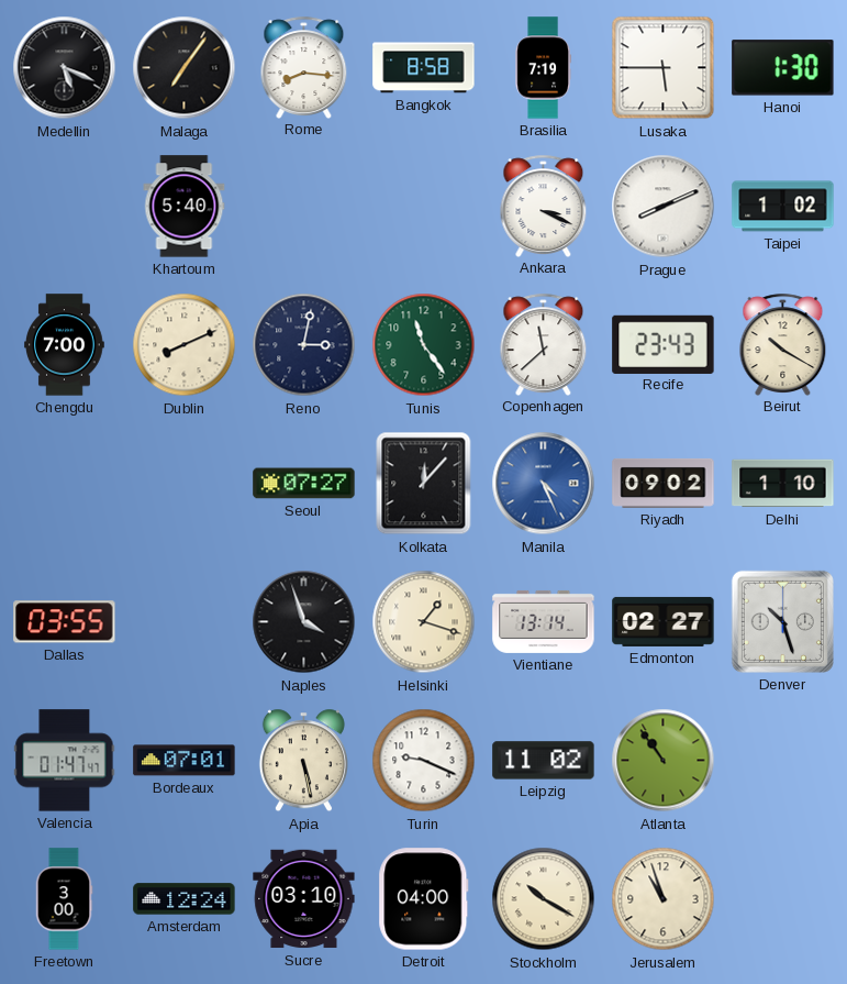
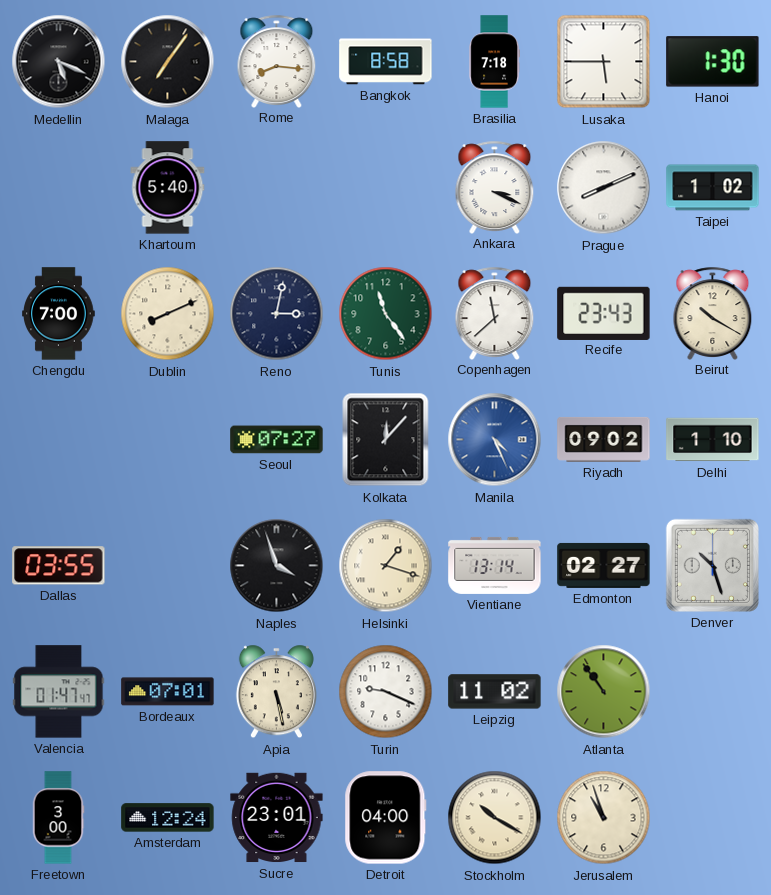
Brasilia: 7:19 -> 7:18
Sucre: 03:10 -> 23:01
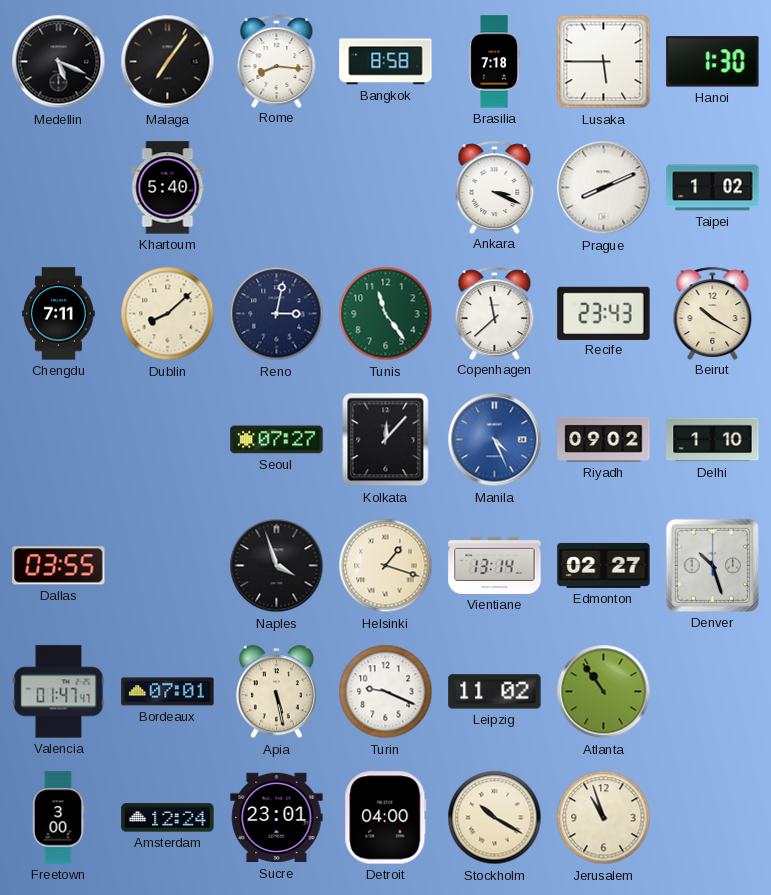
Chengdu: 7:00 -> 7:11
Dublin: 8:11 -> 8:08
